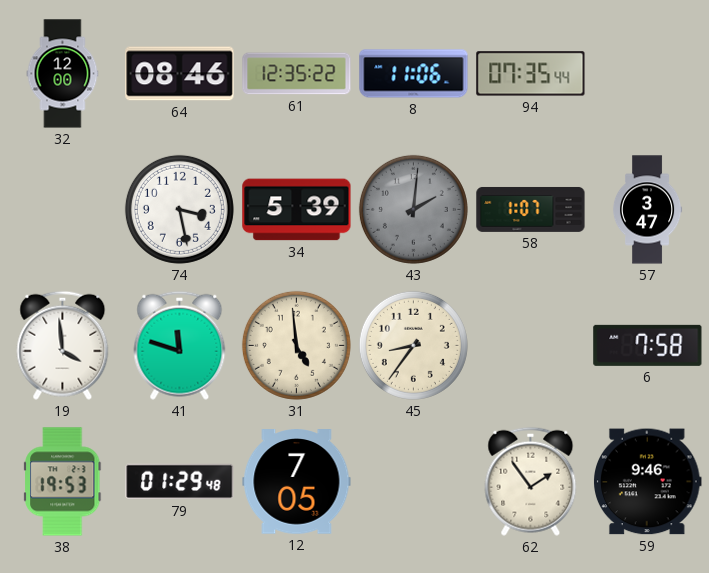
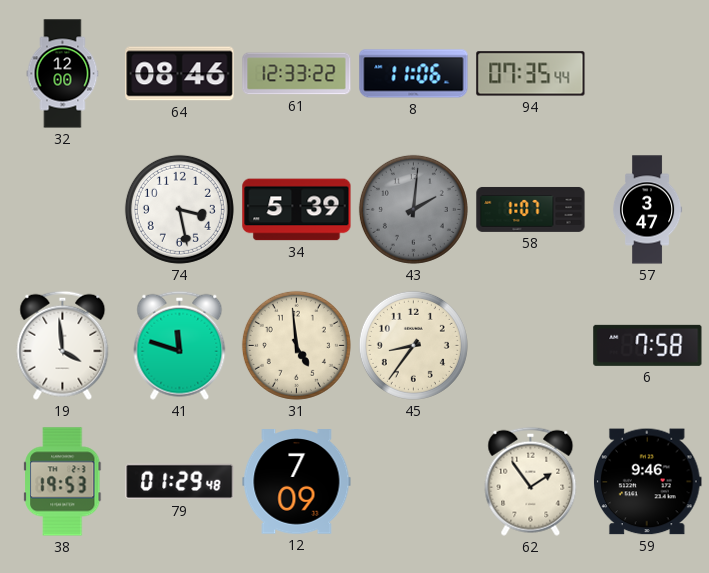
61: 12:35 -> 12:33
12: 7:05 -> 7:09
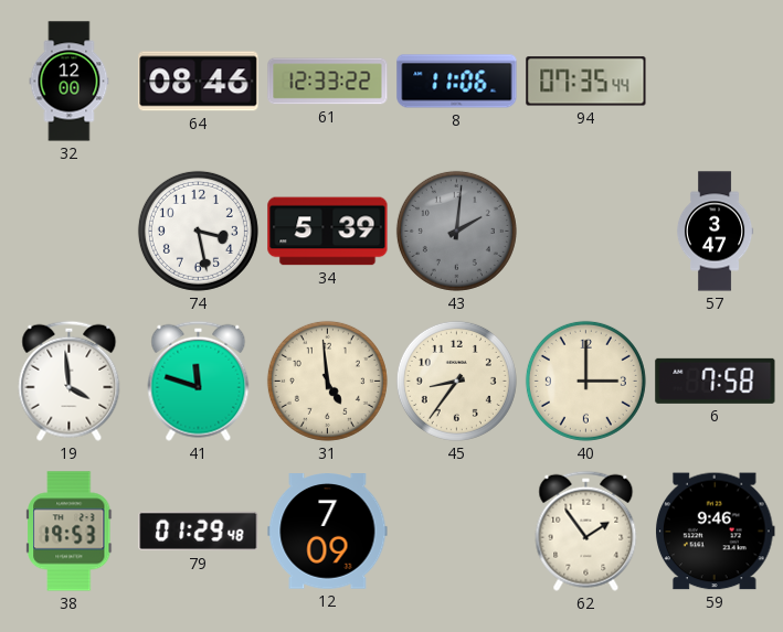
58: 1:07 -> none
40: none -> 3:00
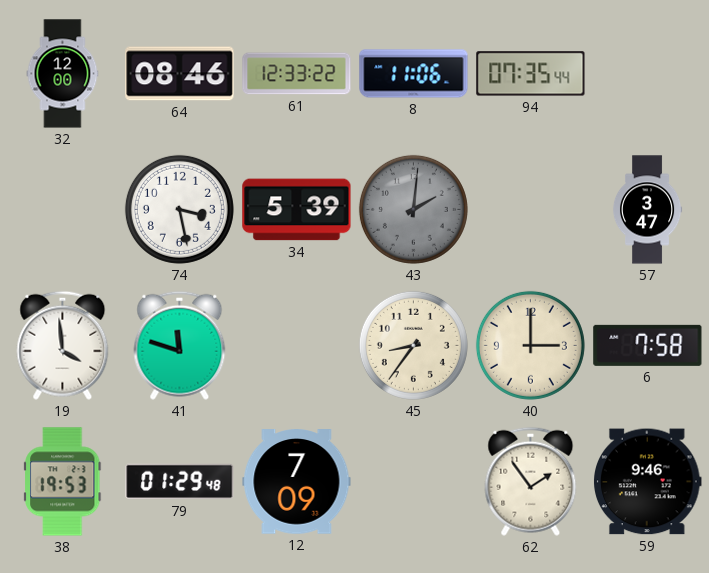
31: 4:59 -> none
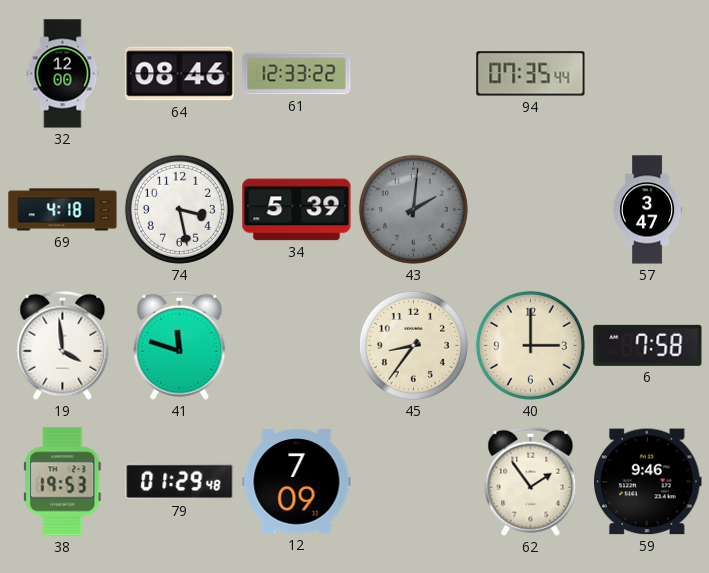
8: 11:06 -> none
69: none -> 4:18
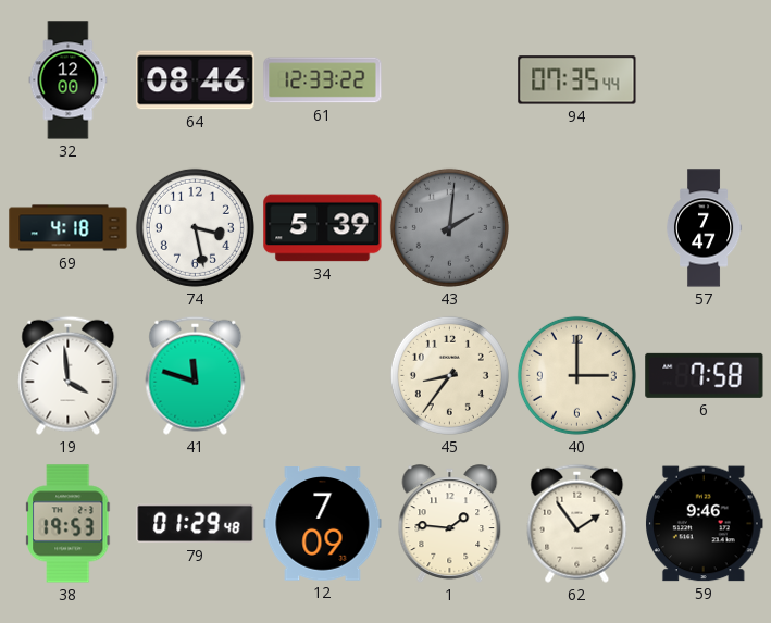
57: 3:47 -> 7:47
1: none -> 1:46
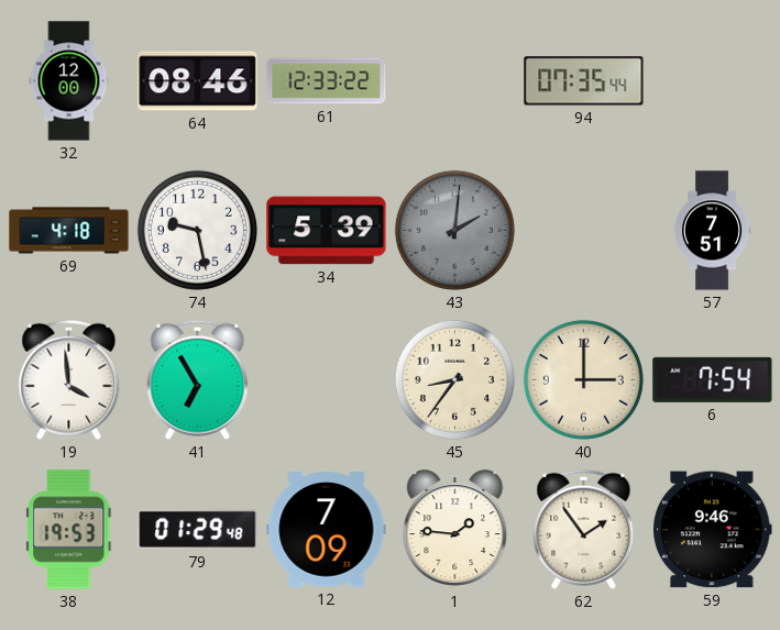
74: 3:28 -> 9:28
57: 7:47 -> 7:51
41: 11:48 -> 6:55
6: 7:58 -> 7:54
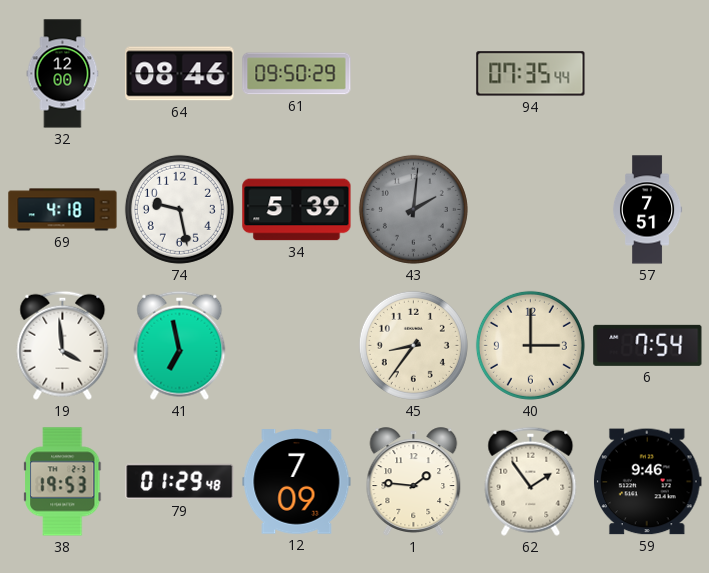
61: 12:33 -> 09:50
41: 6:55 -> 6:58
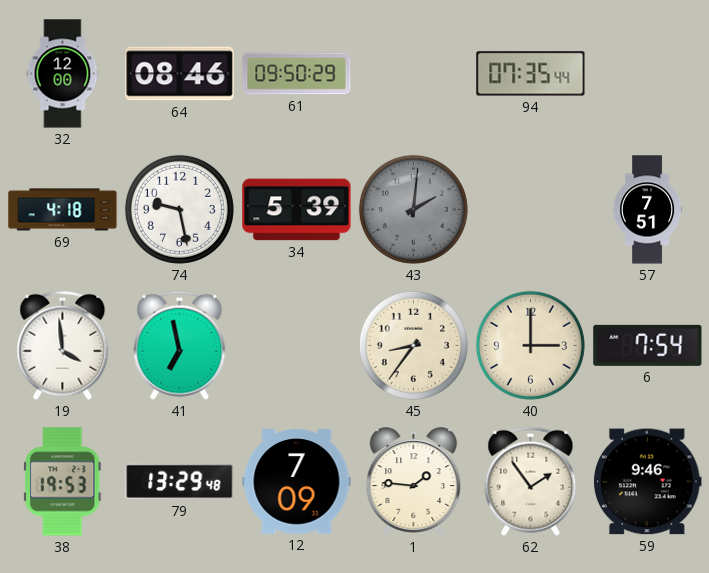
79: 01:29 -> 13:29
